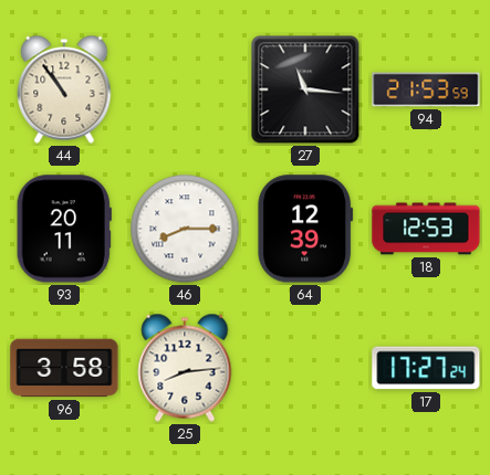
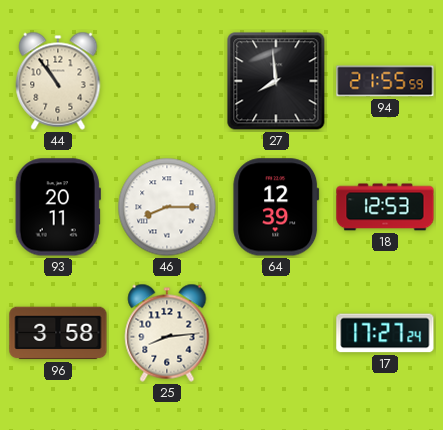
27: 11:16 -> 7:59
94: 21:53 -> 21:55
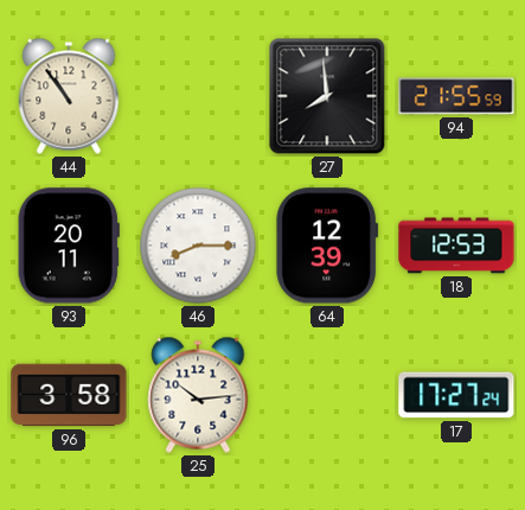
25: 8:14 -> 10:14
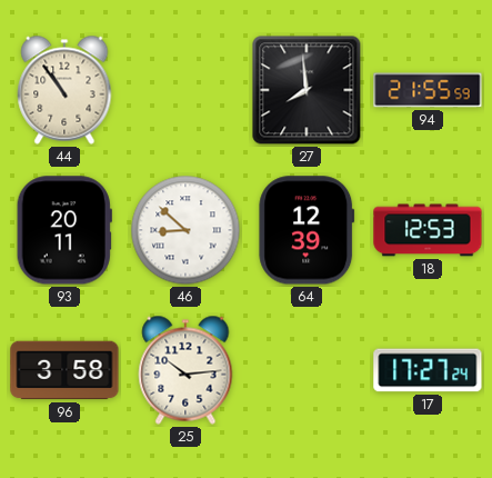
46: 8:15 -> 8:52
